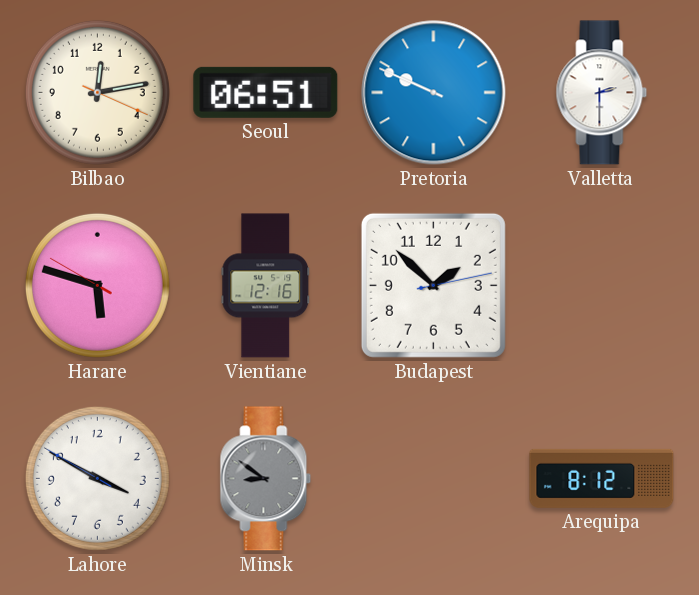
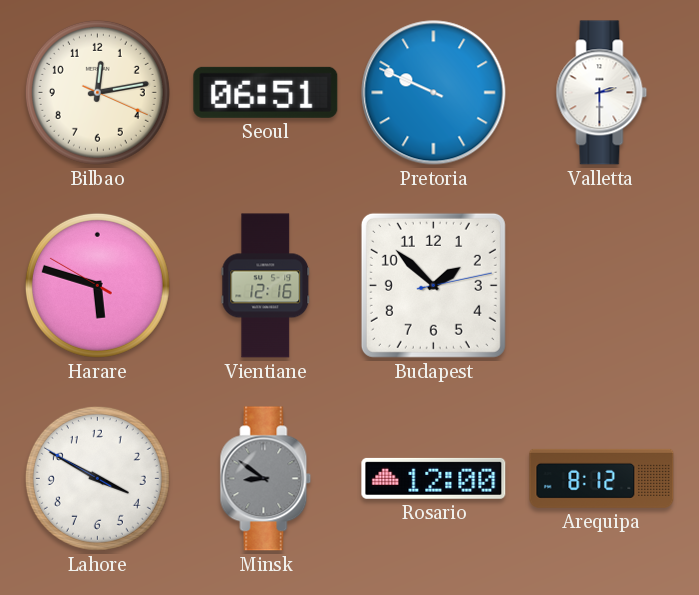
Rosario: none -> 12:00
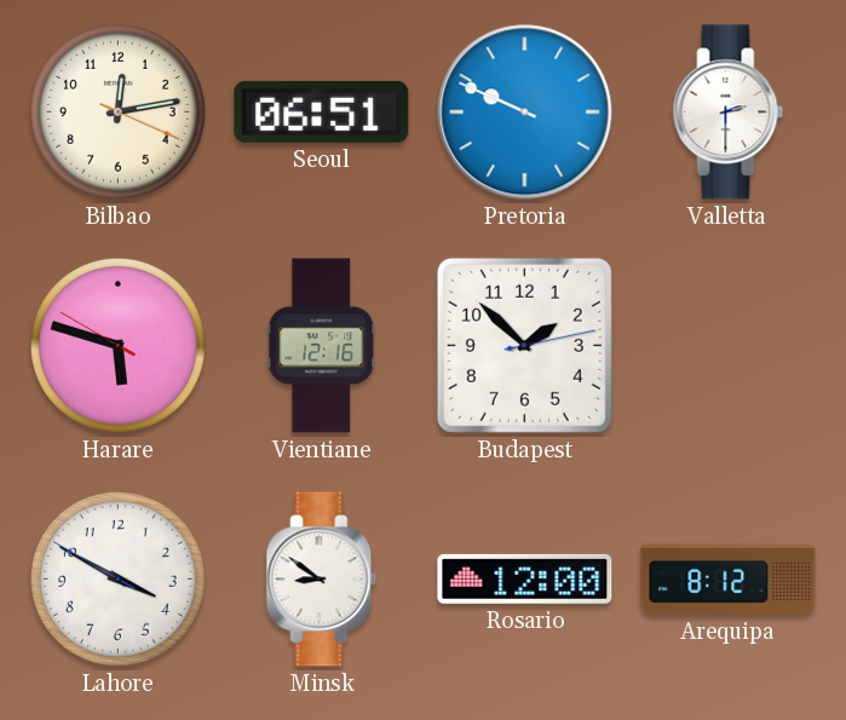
Minsk dial: grey -> white
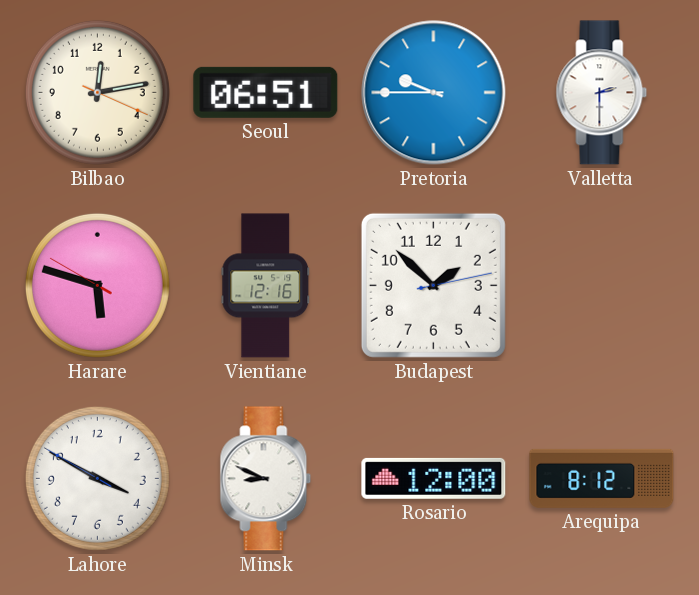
Pretoria: 9:49 -> 9:45
Minsk: 8:51 -> 8:49
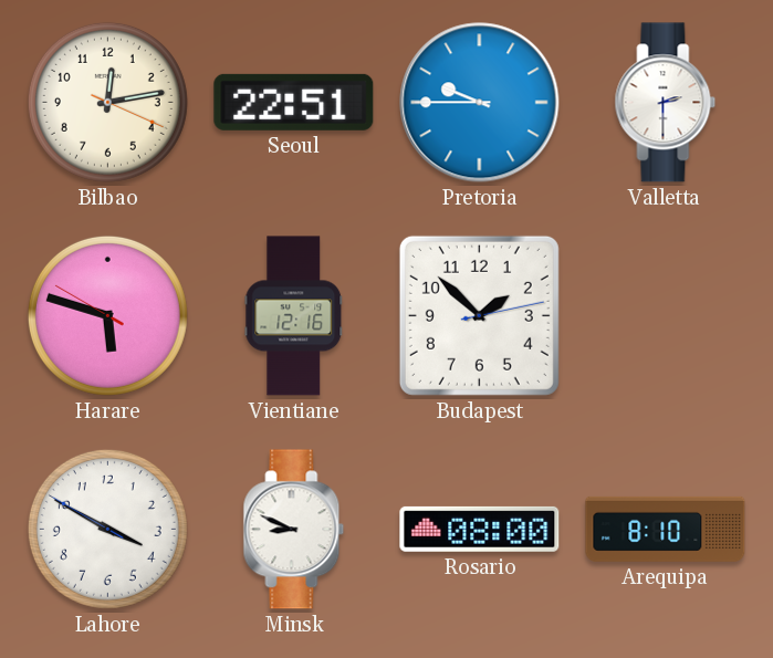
Seoul: 06:51 -> 22:51
Rosario: 12:00 -> 08:00
Arequipa: 8:12 -> 8:10
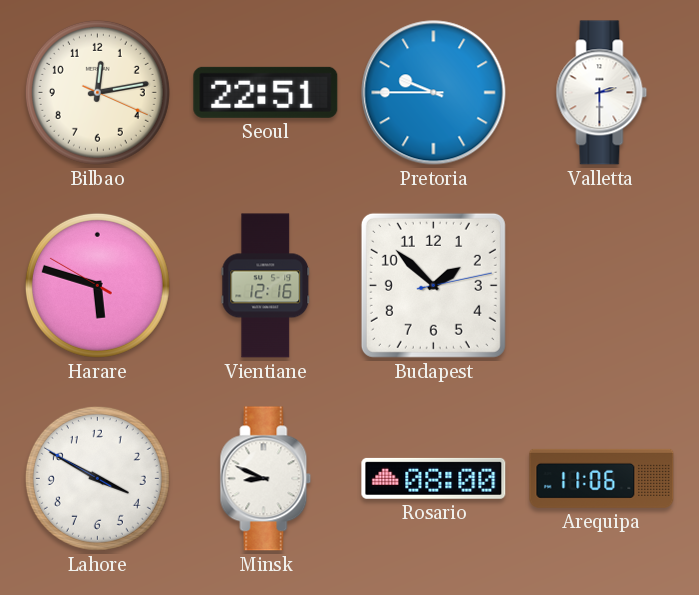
Arequipa: 8:10 -> 11:06
